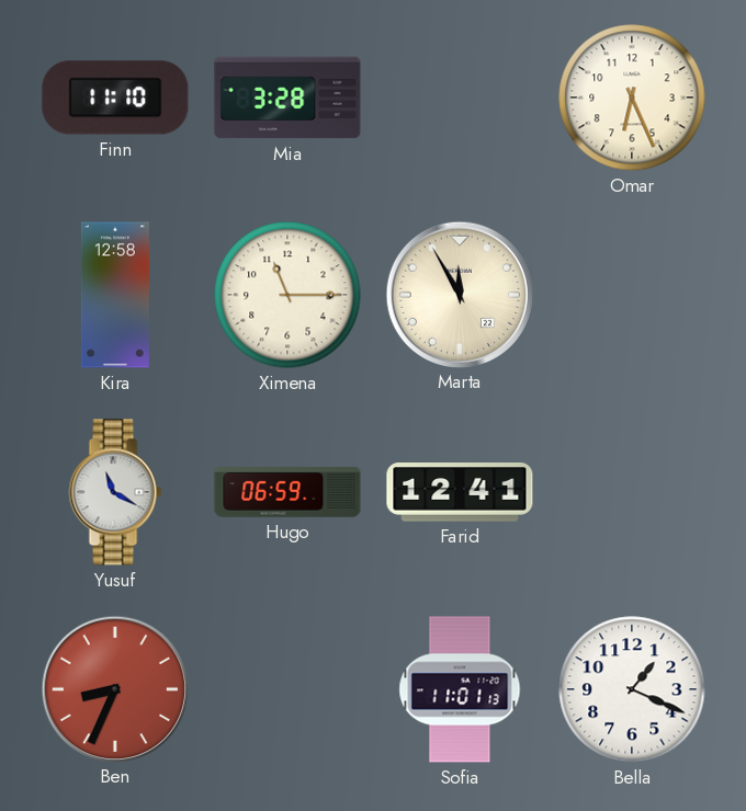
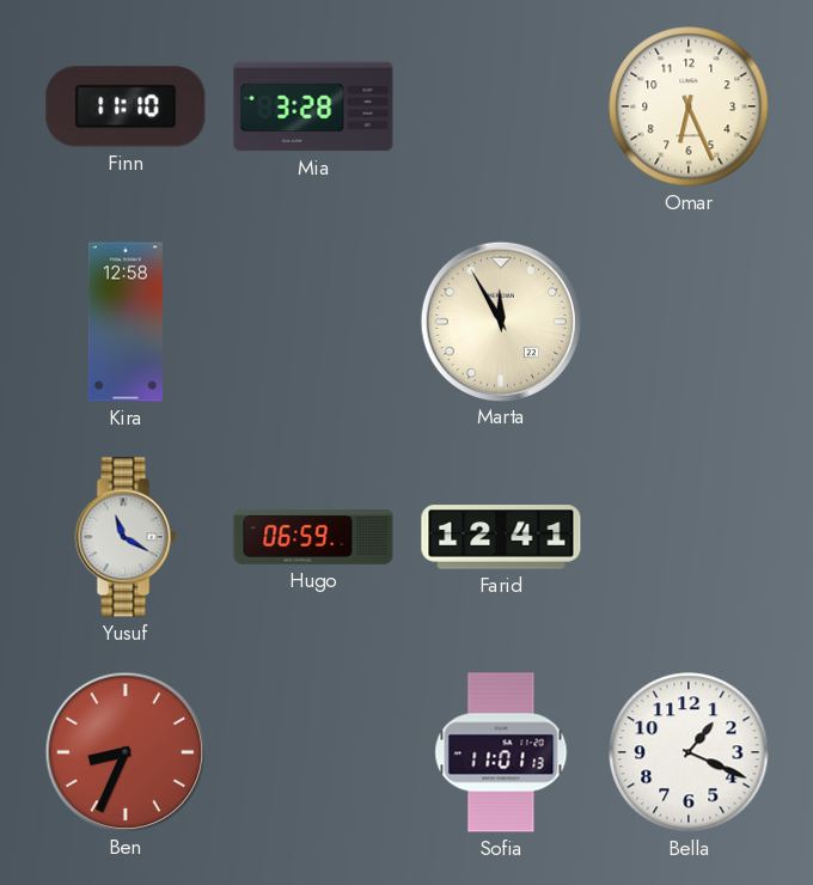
Ximena: 11:15 -> none
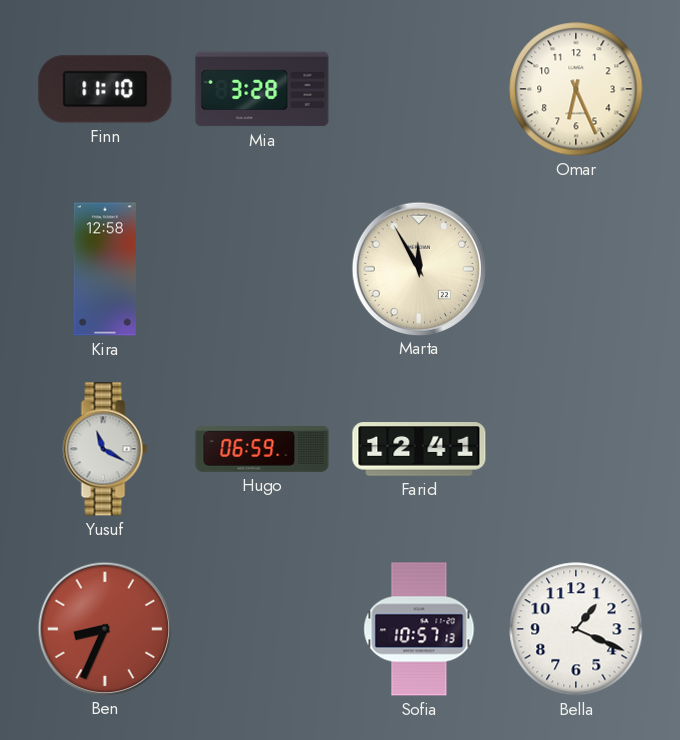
Sofia: 11:01 -> 10:57
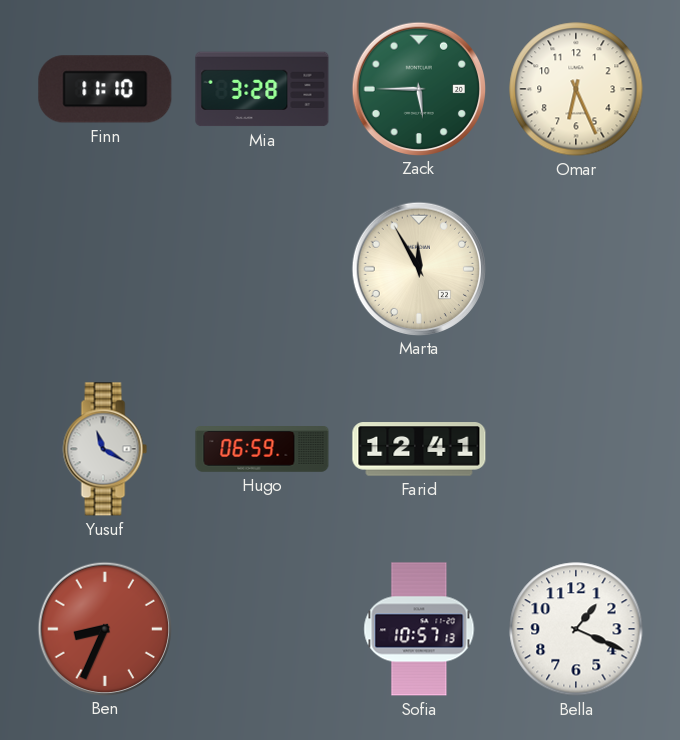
Zack: none -> 5:45
Kira: 12:58 -> none
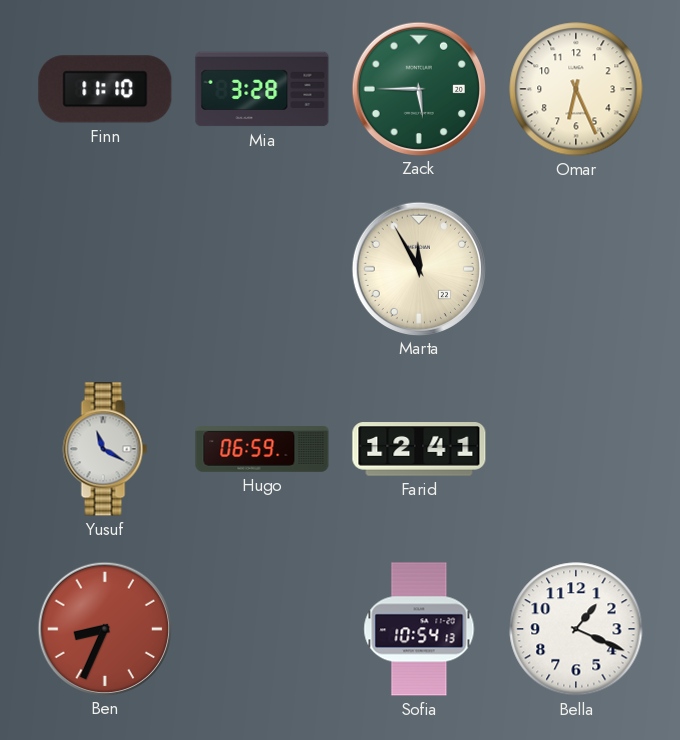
Sofia: 10:57 -> 10:54
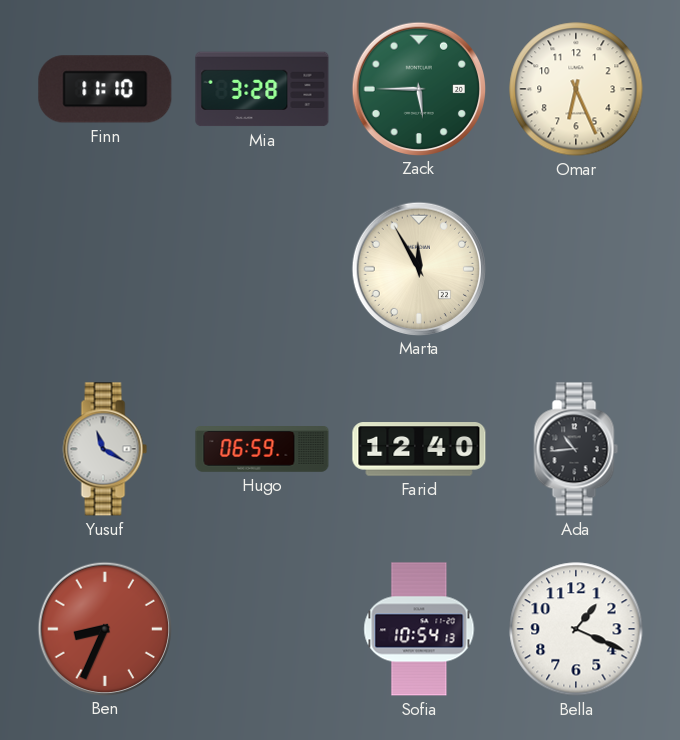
Farid: 12:41 -> 12:40
Ada: none -> 10:44
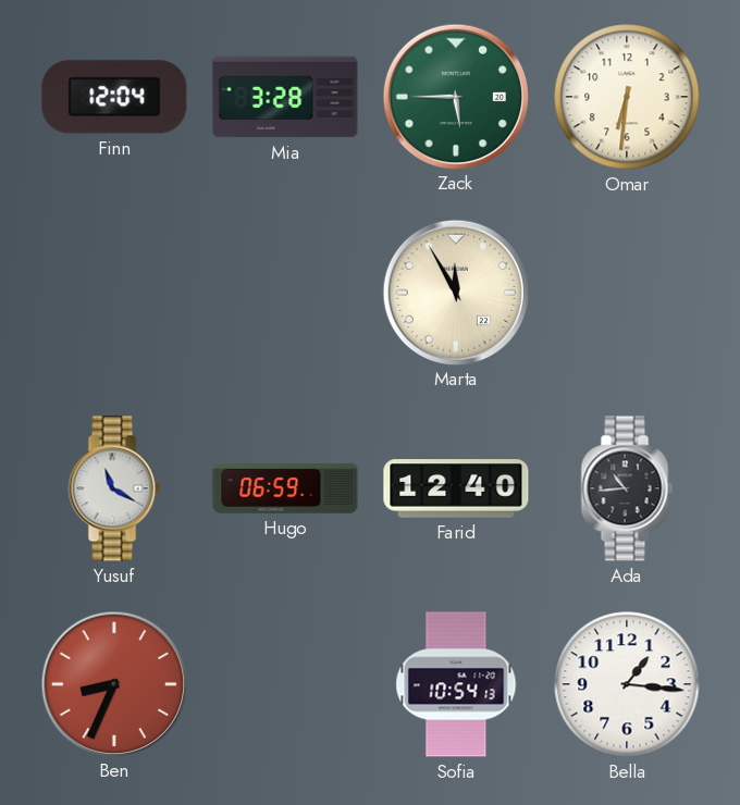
Finn: 11:10 -> 12:04
Omar: 6:26 -> 6:31
Bella: 1:19 -> 1:16
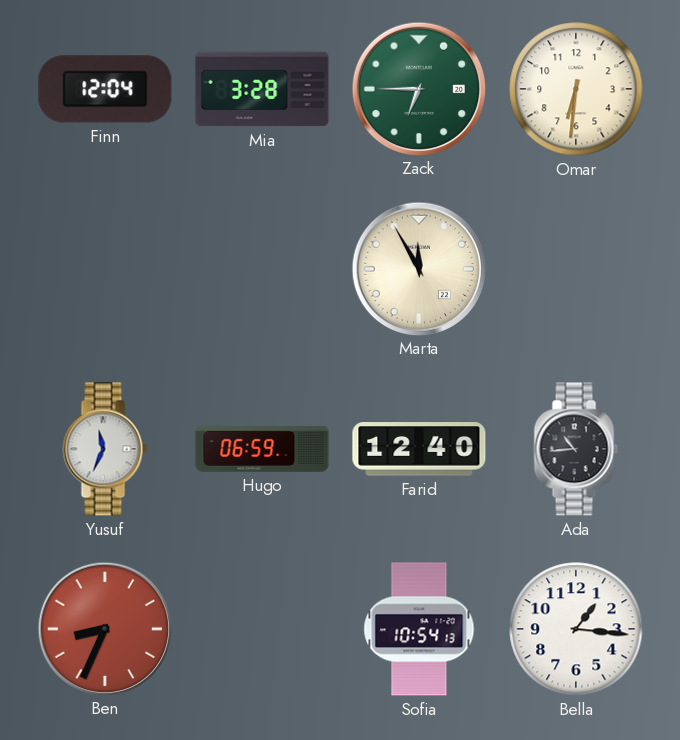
Zack: 5:45 -> 6:45
Yusuf: 11:20 -> 11:34
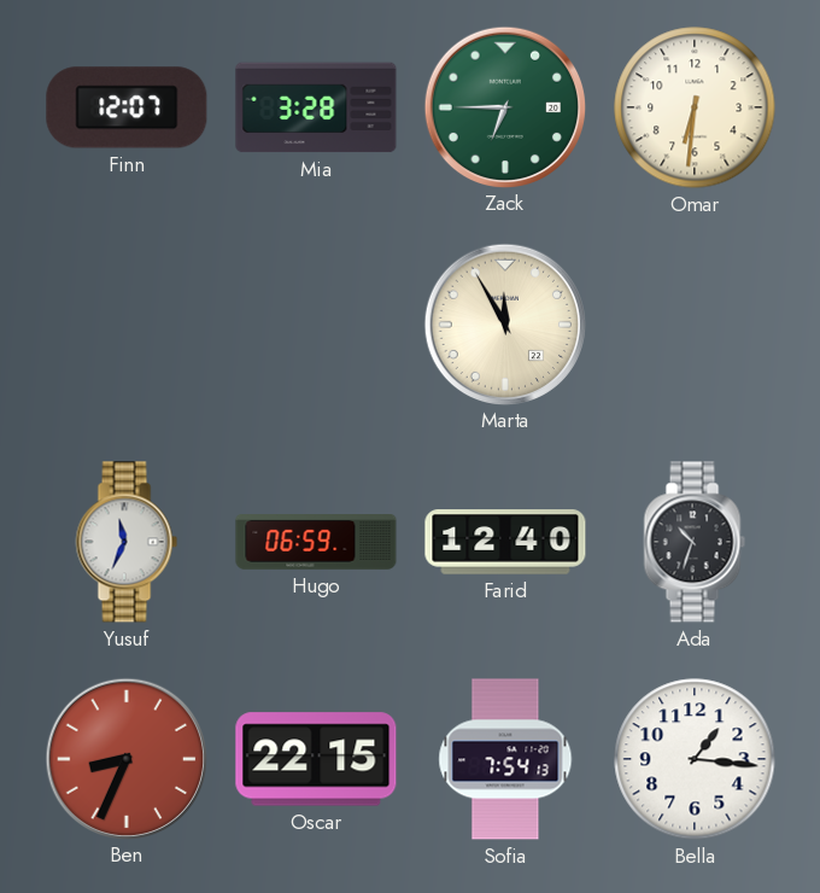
Finn: 12:04 -> 12:07
Ada: 10:44 -> 10:33
Oscar: none -> 22:15
Sofia: 10:54 -> 7:54
